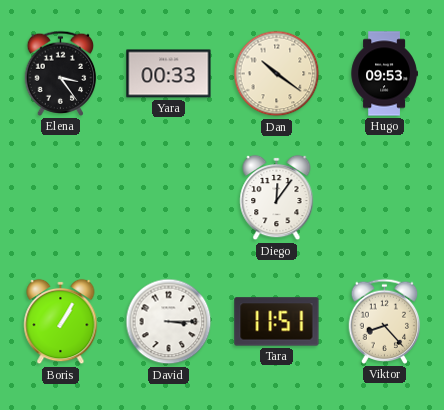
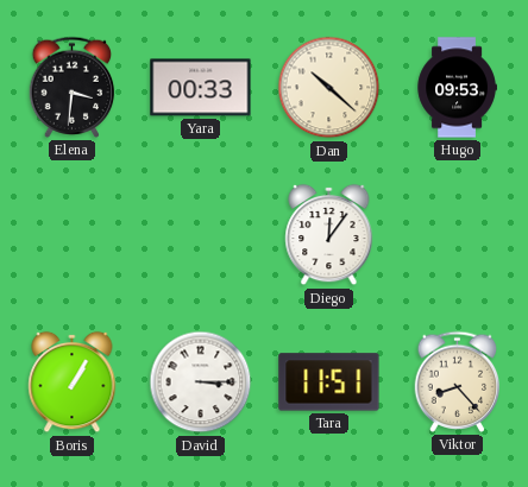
Elena: 3:24 -> 3:31
Dan: 10:21 -> 10:22
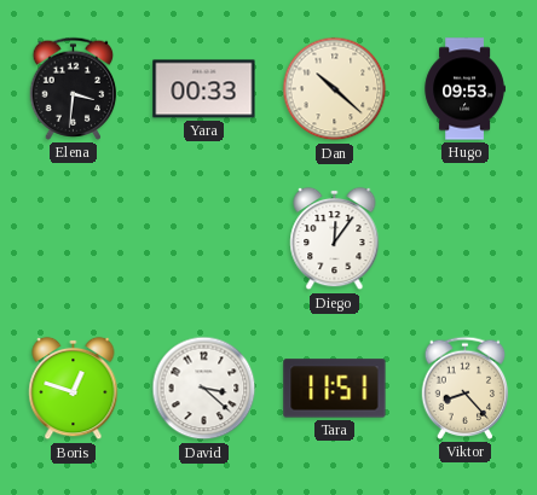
Boris: 1:05 -> 12:48
David: 3:15 -> 3:22
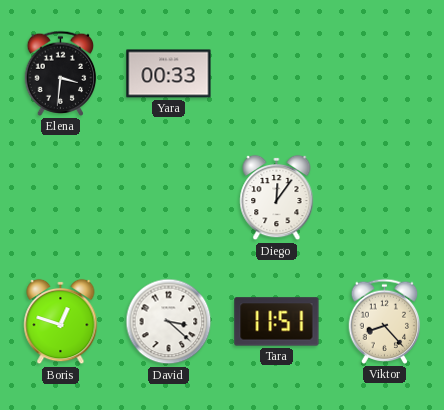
Dan: 10:22 -> none
Hugo: 09:53 -> none
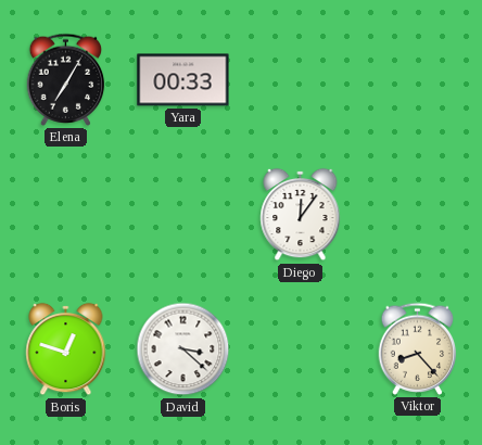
Elena: 3:31 -> 7:05
Tara: 11:51 -> none
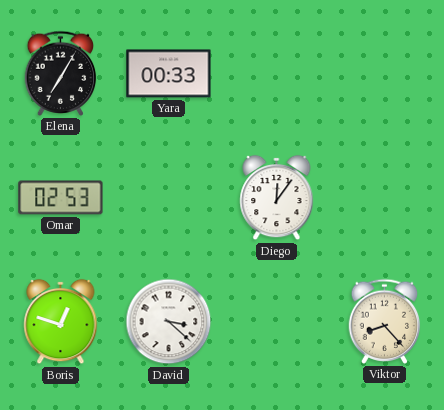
Omar: none -> 02:53
